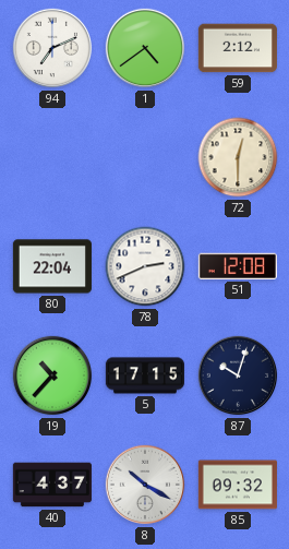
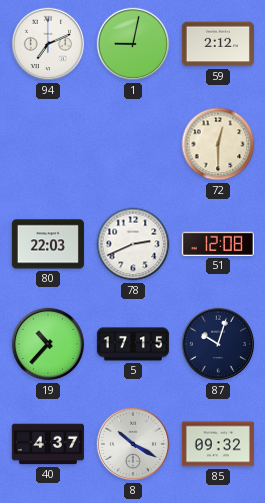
1: 4:39 -> 9:02
80: 22:04 -> 22:03
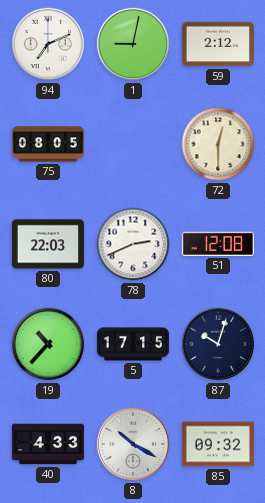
75: none -> 08:05
40: 4:37 -> 4:33
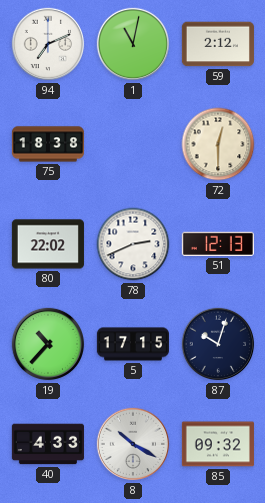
1: 9:02 -> 11:02
75: 08:05 -> 18:38
80: 22:03 -> 22:02
51: 12:08 -> 12:13
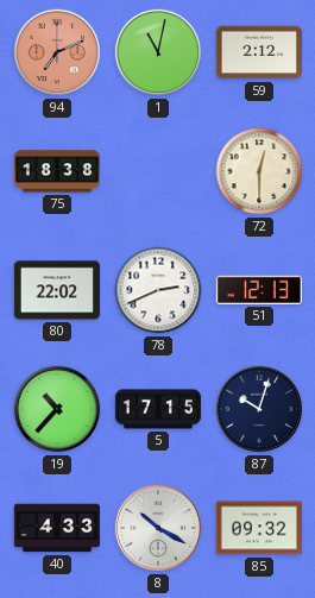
94 dial: white -> salmon
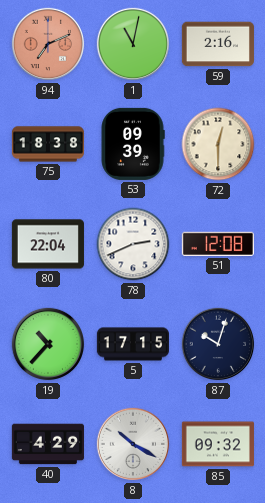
59: 2:12 -> 2:16
53: none -> 09:39
80: 22:02 -> 22:04
51: 12:13 -> 12:08
40: 4:33 -> 4:29
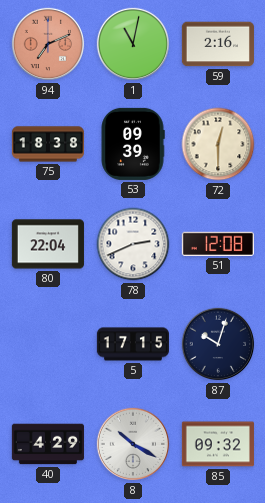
19: 10:37 -> none
